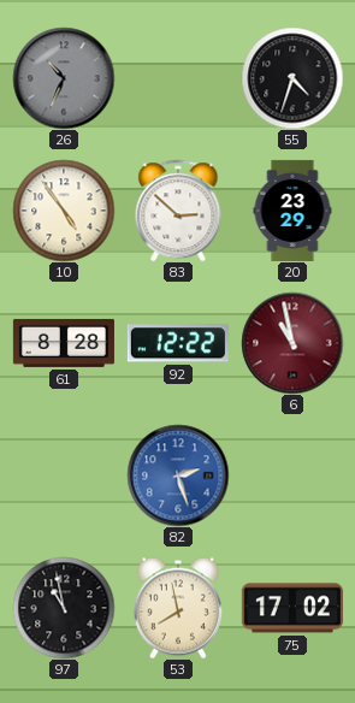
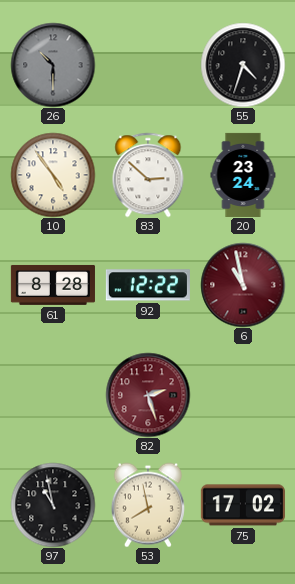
26: 10:34 -> 10:30
20: 23:29 -> 23:24
82 dial: blue -> burgundy
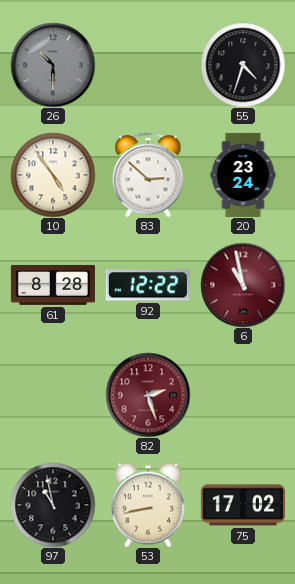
53: 7:58 -> 8:43
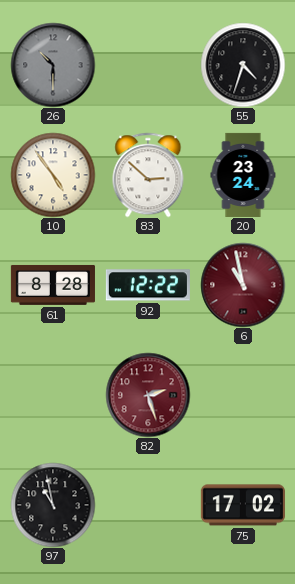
53: 8:43 -> none
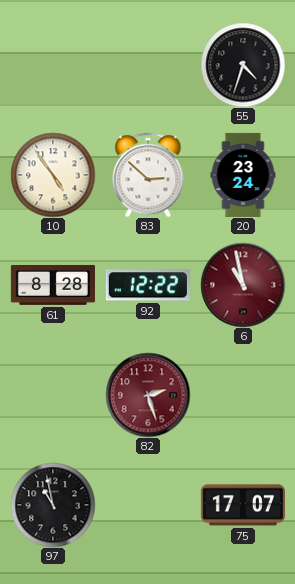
26: 10:30 -> none
75: 17:02 -> 17:07
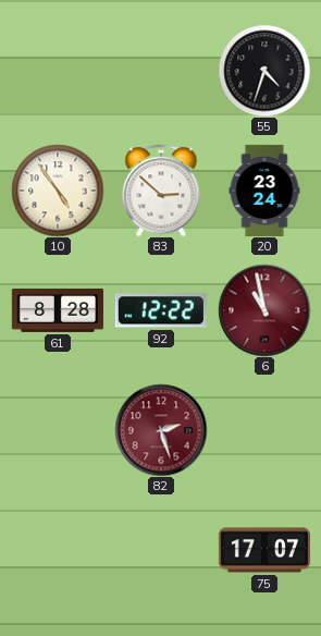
97: 10:58 -> none
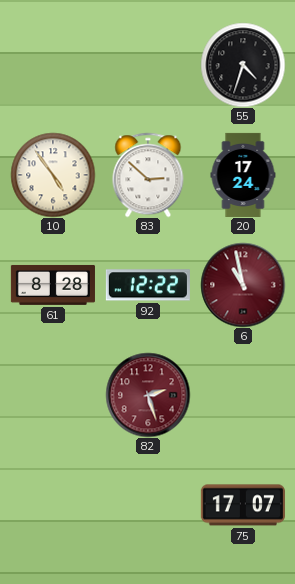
20: 23:24 -> 17:24
